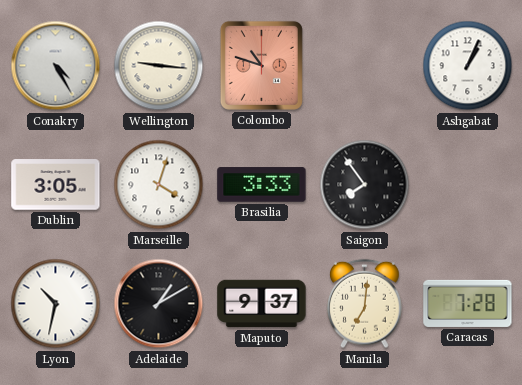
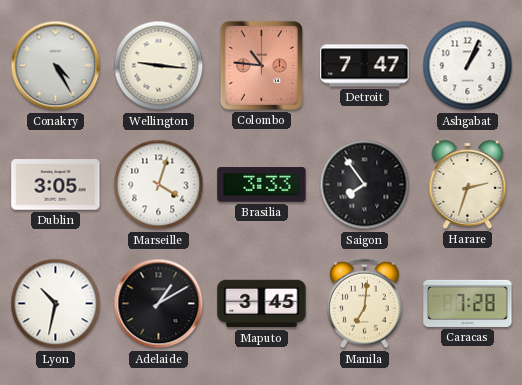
Colombo: 10:48 -> 10:46
Detroit: none -> 7:47
Harare: none -> 2:33
Maputo: 9:37 -> 3:45
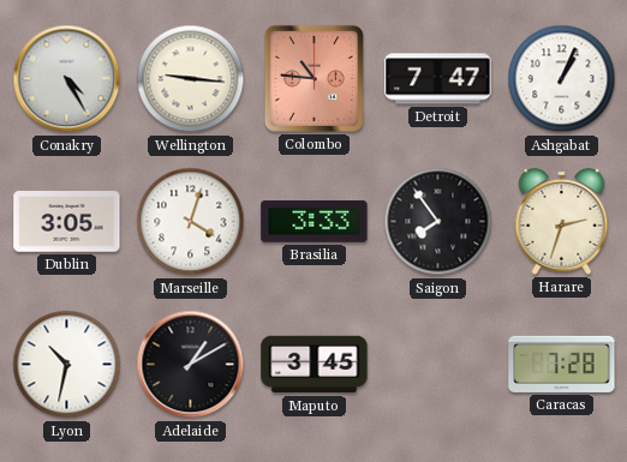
Manila: 7:01 -> none
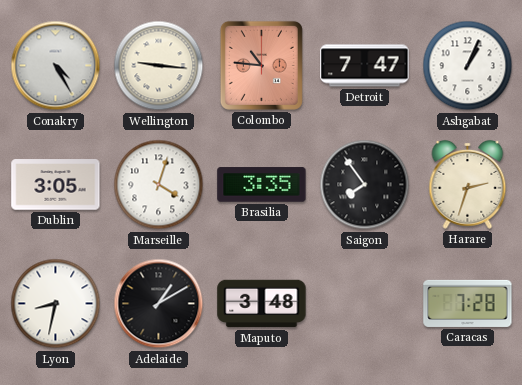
Brasilia: 3:33 -> 3:35
Lyon: 10:32 -> 8:32
Maputo: 3:45 -> 3:48
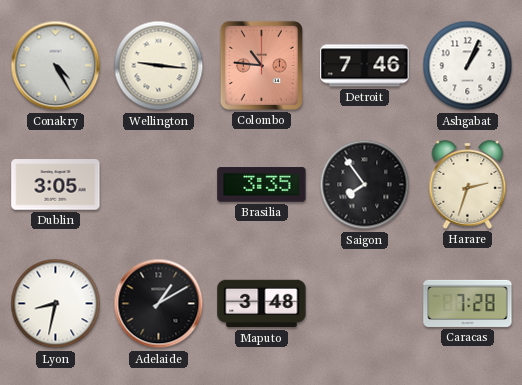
Detroit: 7:47 -> 7:46
Marseille: 4:03 -> none
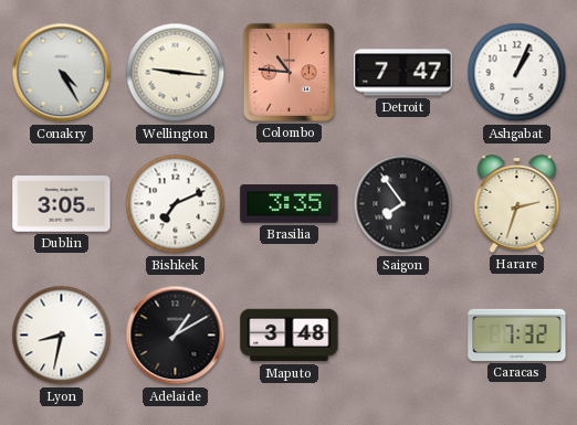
Detroit: 7:46 -> 7:47
Bishkek: none -> 7:11
Caracas: 7:28 -> 7:32
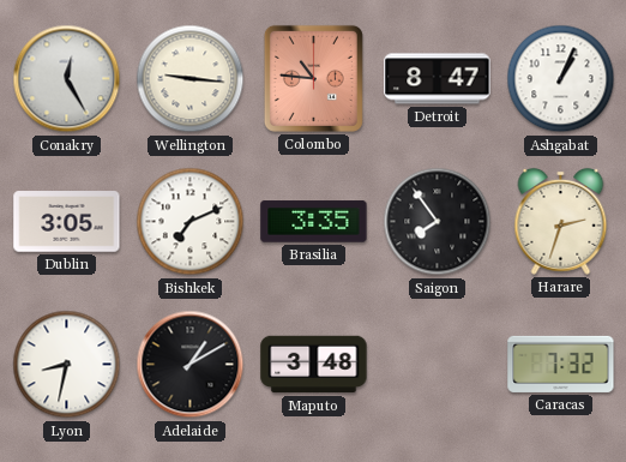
Conakry: 4:25 -> 12:25
Detroit: 7:47 -> 8:47
